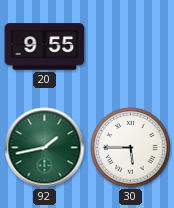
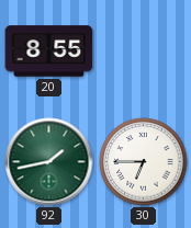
20: 9:55 -> 8:55
30: 5:45 -> 6:45
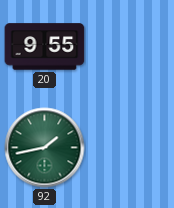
20: 8:55 -> 9:55
30: 6:45 -> none
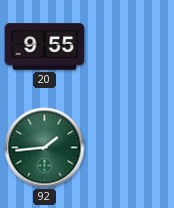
92: 1:43 -> 1:44
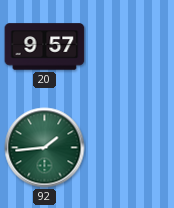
20: 9:55 -> 9:57
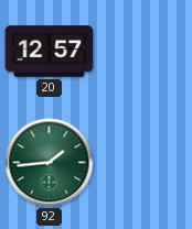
20: 9:57 -> 12:57
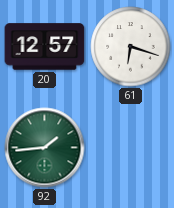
61: none -> 6:18
